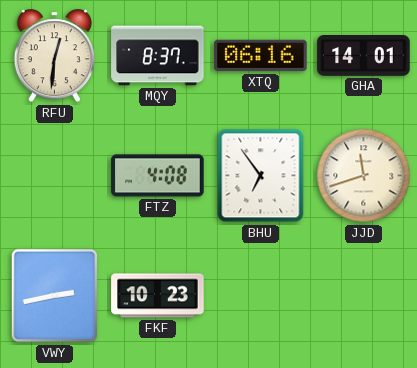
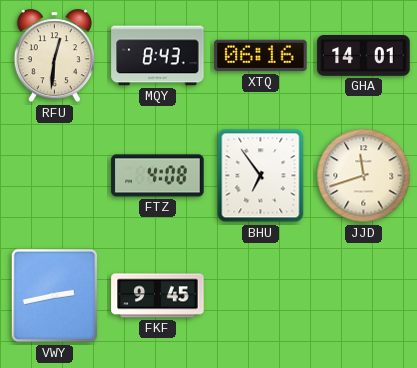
MQY: 8:37 -> 8:43
FKF: 10:23 -> 9:45
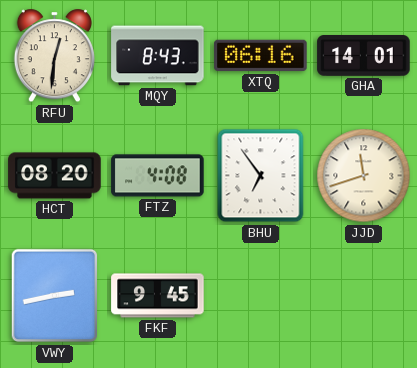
HCT: none -> 08:20
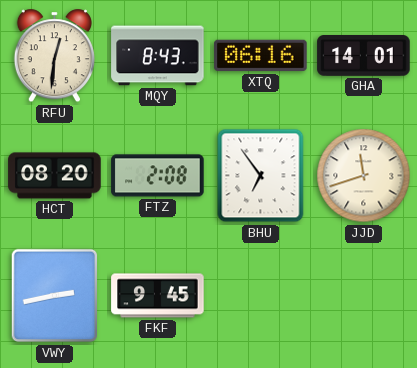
FTZ: 4:08 -> 2:08
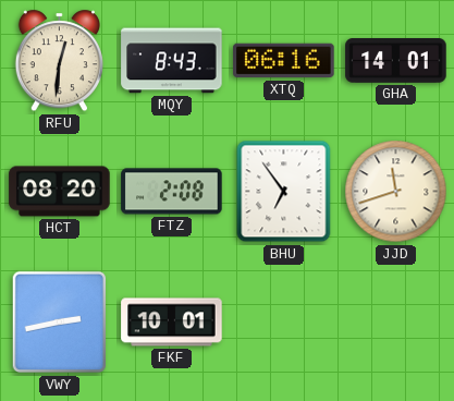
FKF: 9:45 -> 10:01
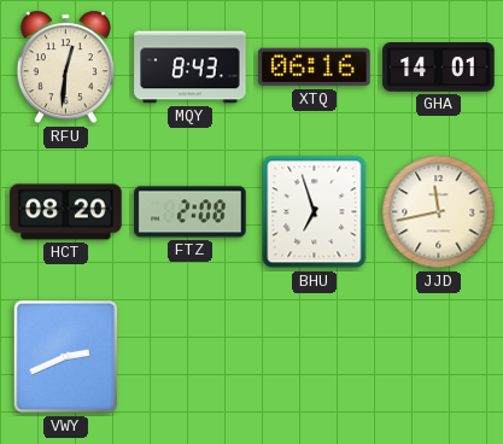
BHU: 6:54 -> 6:57
JJD: 11:42 -> 11:43
VWY: 2:43 -> 2:41
FKF: 10:01 -> none
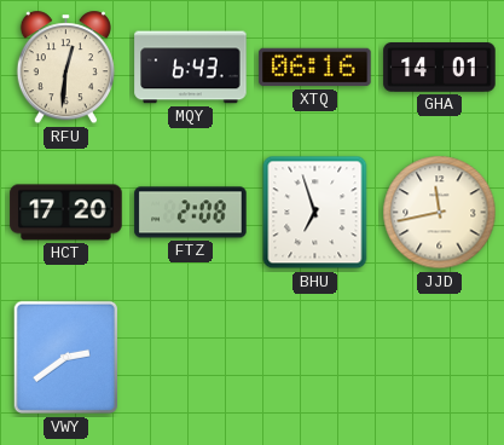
MQY: 8:43 -> 6:43
HCT: 08:20 -> 17:20
VWY: 2:41 -> 2:39
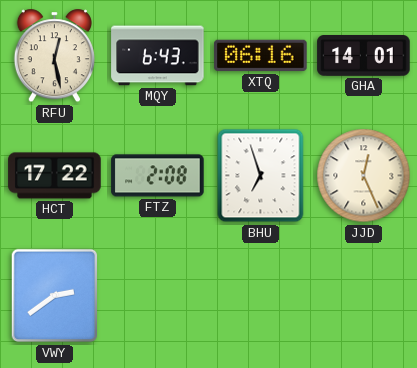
RFU: 12:31 -> 12:28
HCT: 17:20 -> 17:22
JJD: 11:43 -> 12:26
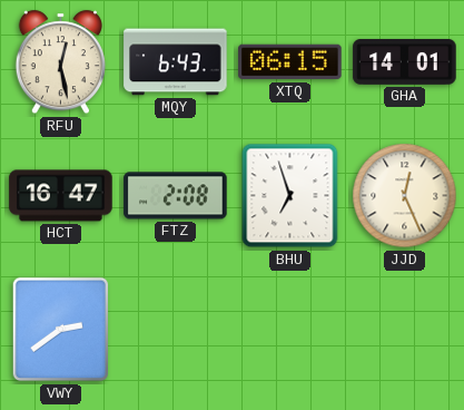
XTQ: 06:16 -> 06:15
HCT: 17:22 -> 16:47
